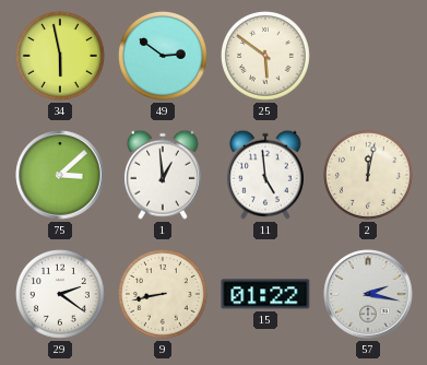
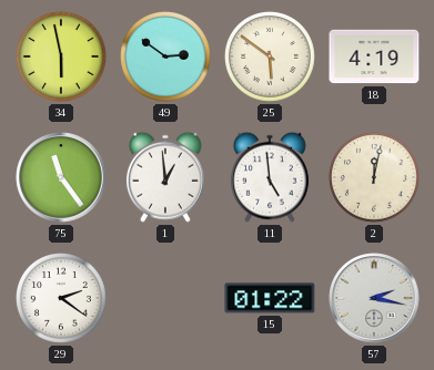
18: none -> 4:19
75: 3:08 -> 11:24
9: 8:43 -> none
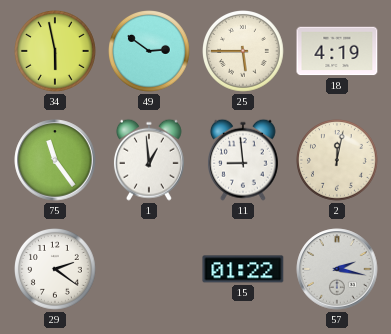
25: 5:51 -> 5:45
11: 4:59 -> 8:59
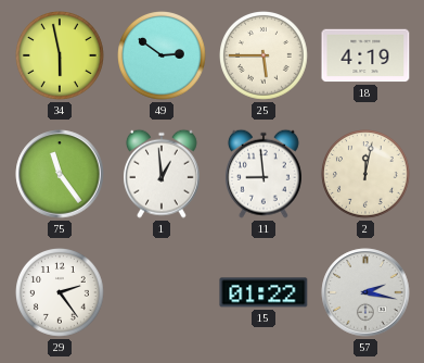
29: 2:21 -> 2:24
